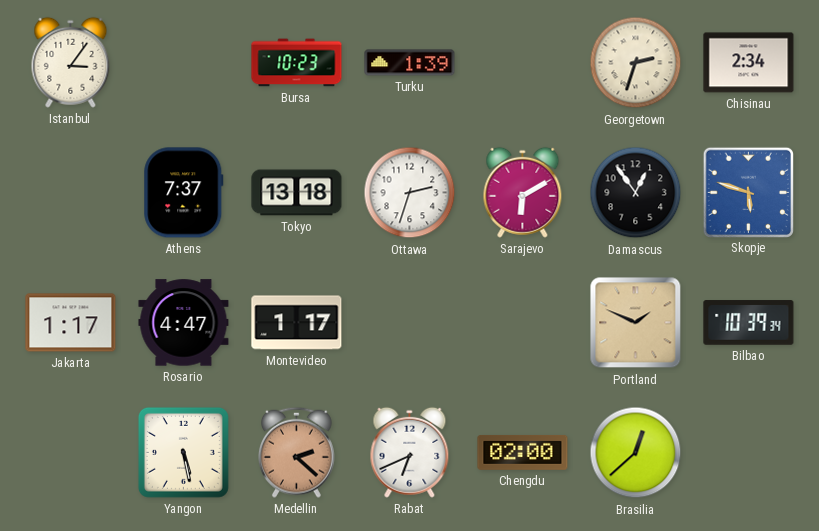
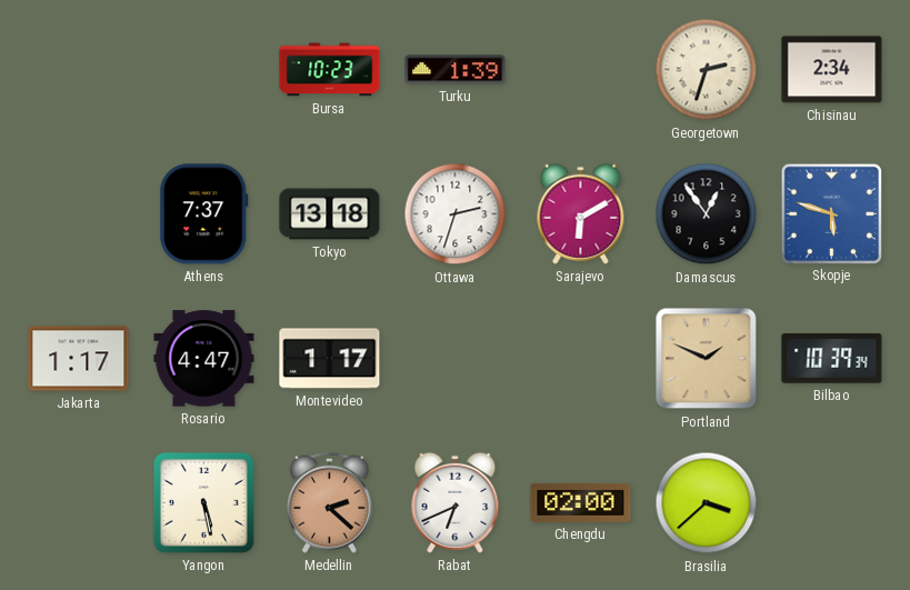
Istanbul: 3:06 -> none
Brasilia: 12:38 -> 3:38
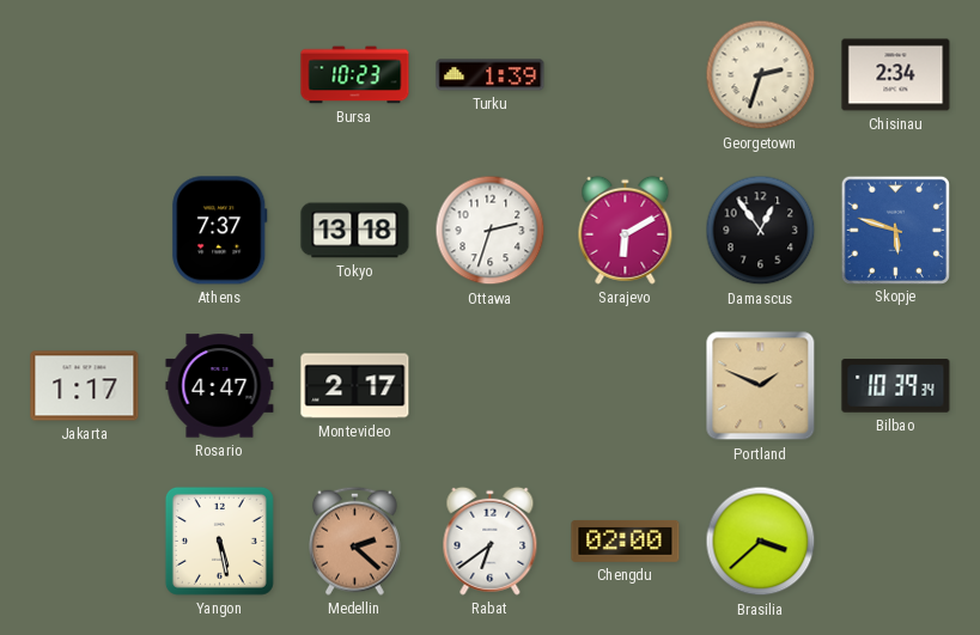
Montevideo: 1:17 -> 2:17
Rabat: 6:41 -> 6:39
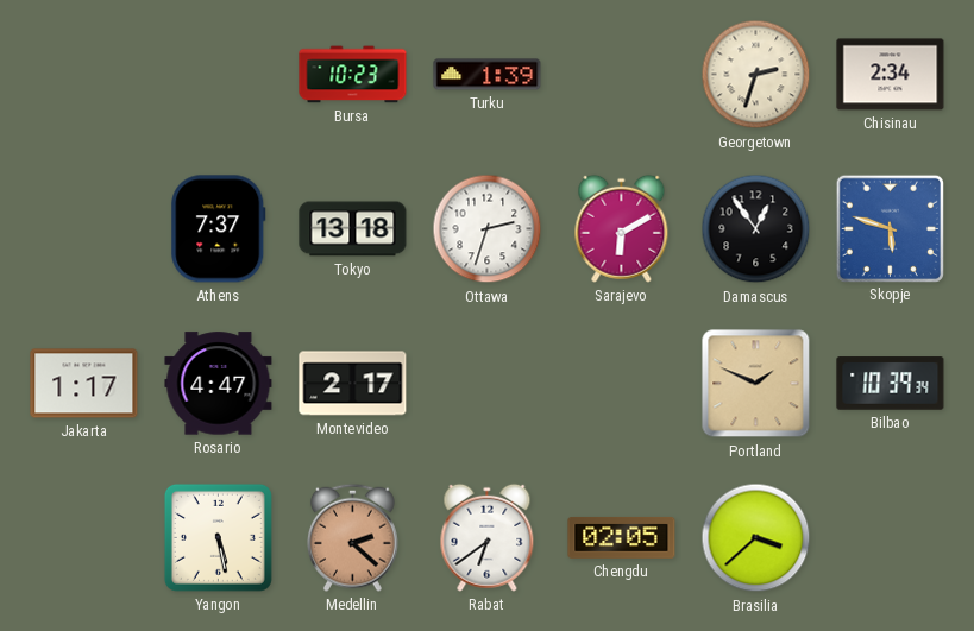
Chengdu: 02:00 -> 02:05
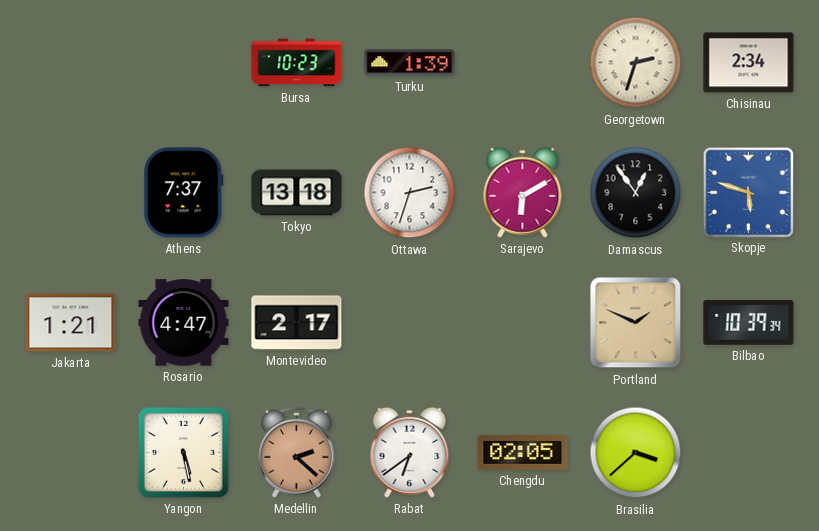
Jakarta: 1:17 -> 1:21
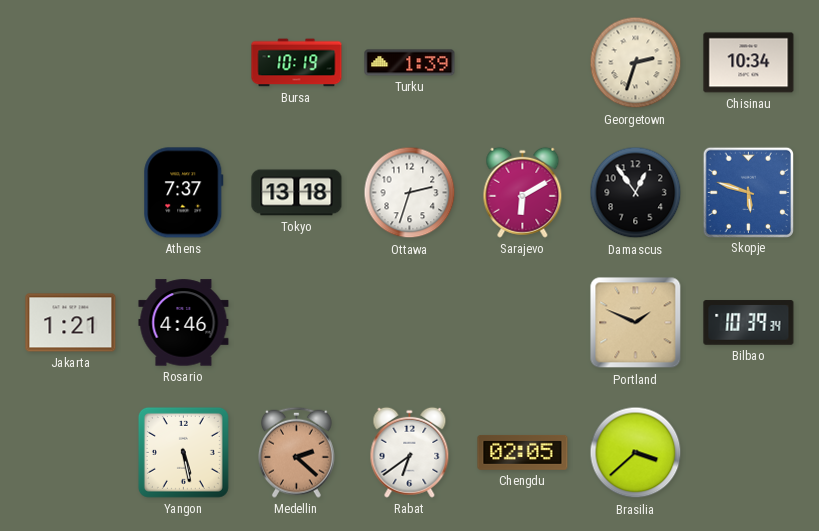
Bursa: 10:23 -> 10:19
Chisinau: 2:34 -> 10:34
Rosario: 4:47 -> 4:46
Montevideo: 2:17 -> none
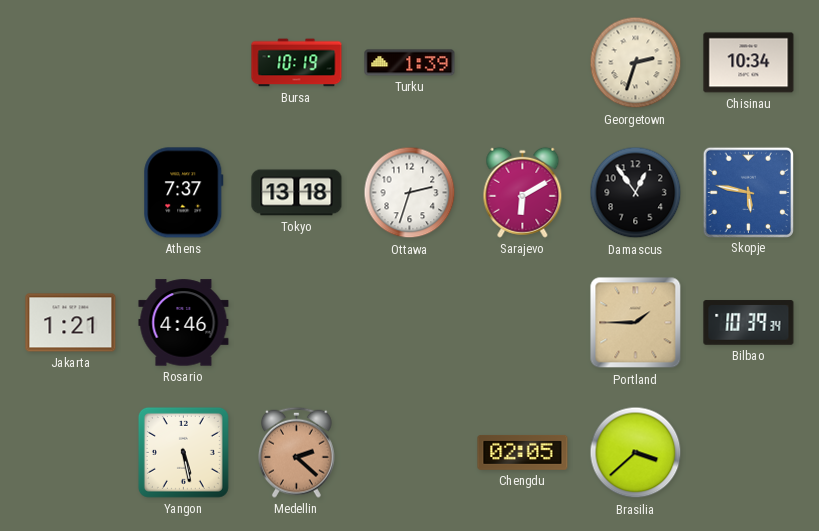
Skopje: 5:48 -> 5:47
Portland: 1:49 -> 1:45
Rabat: 6:39 -> none
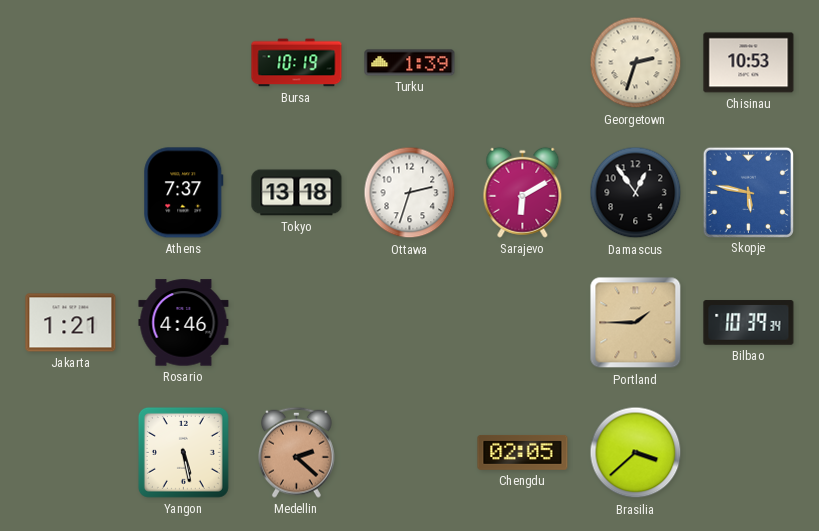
Chisinau: 10:34 -> 10:53
